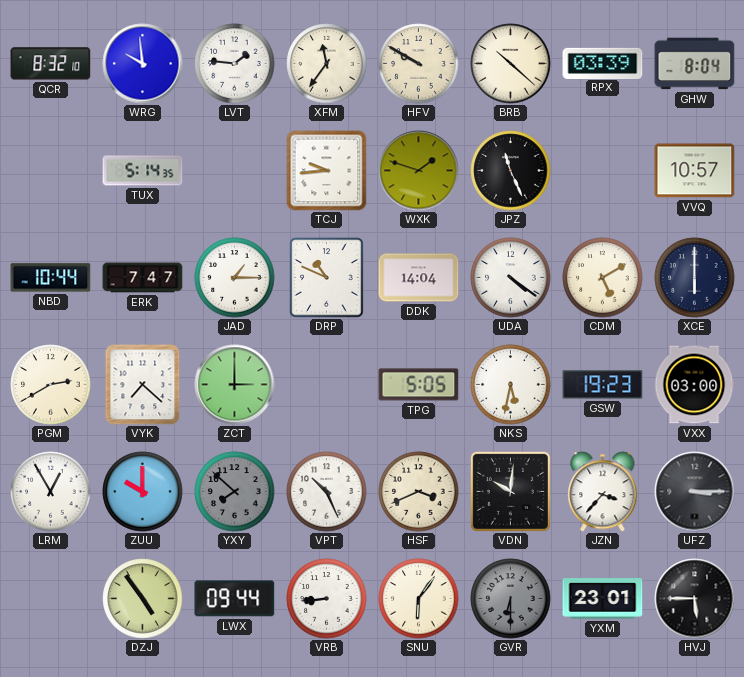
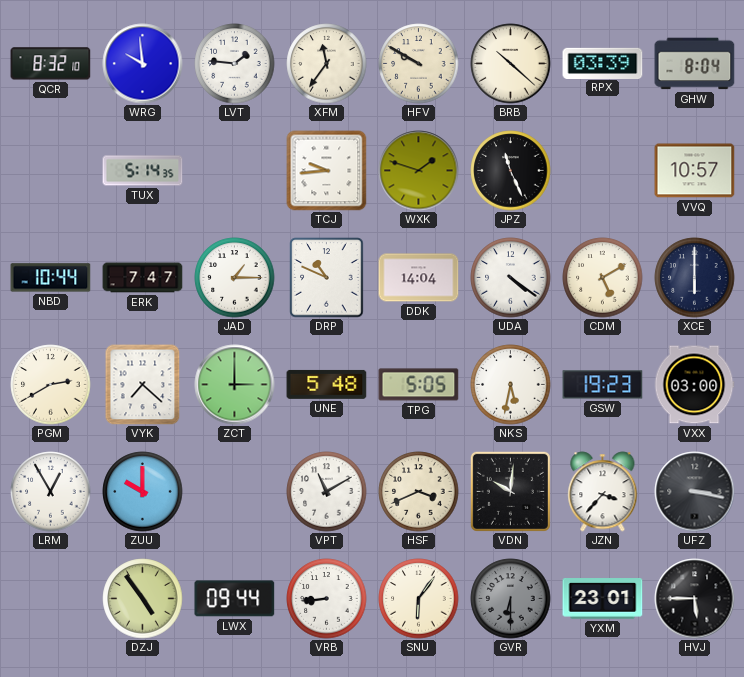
UNE: none -> 5:48
YXY: 7:52 -> none
VPT: 10:26 -> 11:10
UFZ: 3:15 -> 3:17
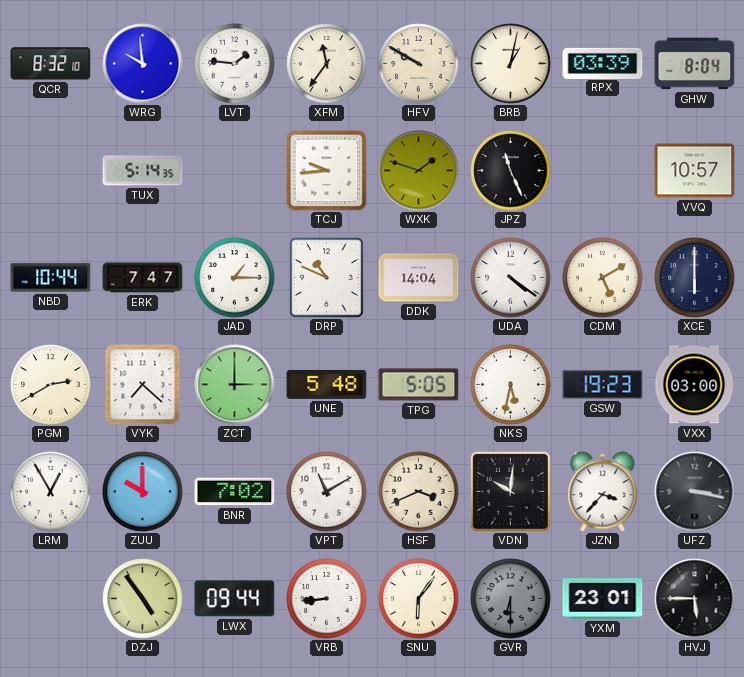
BRB: 10:22 -> 1:02
BNR: none -> 7:02
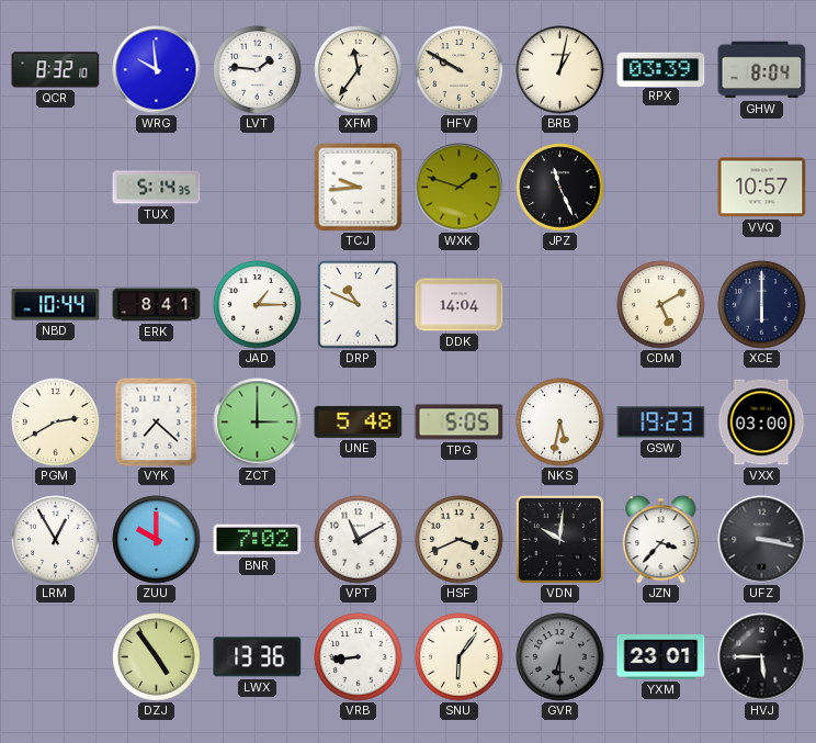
ERK: 7:47 -> 8:41
UDA: 4:21 -> none
LWX: 09:44 -> 13:36
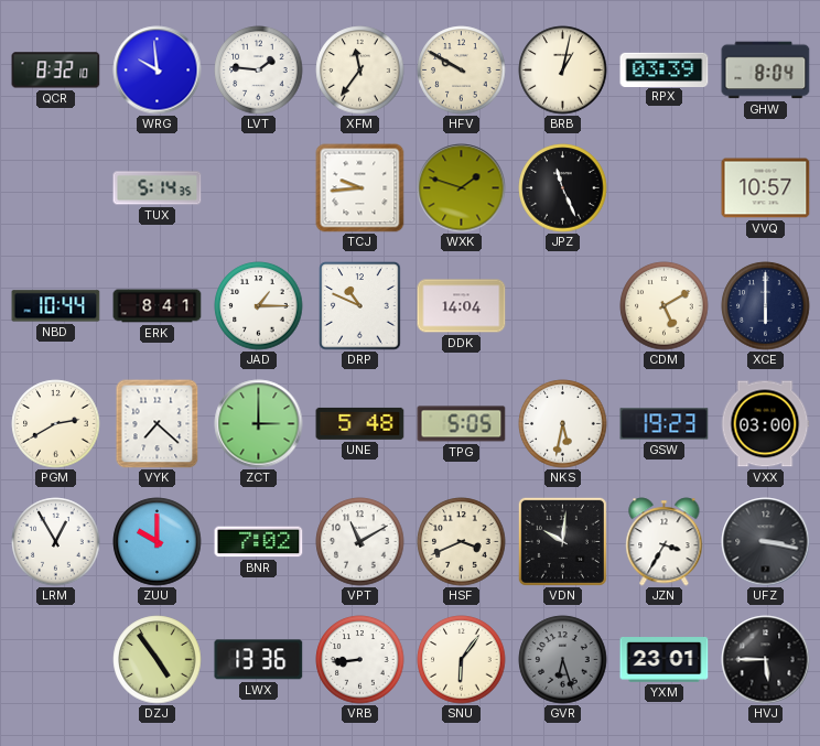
JZN: 3:37 -> 3:35
GVR: 6:30 -> 6:27
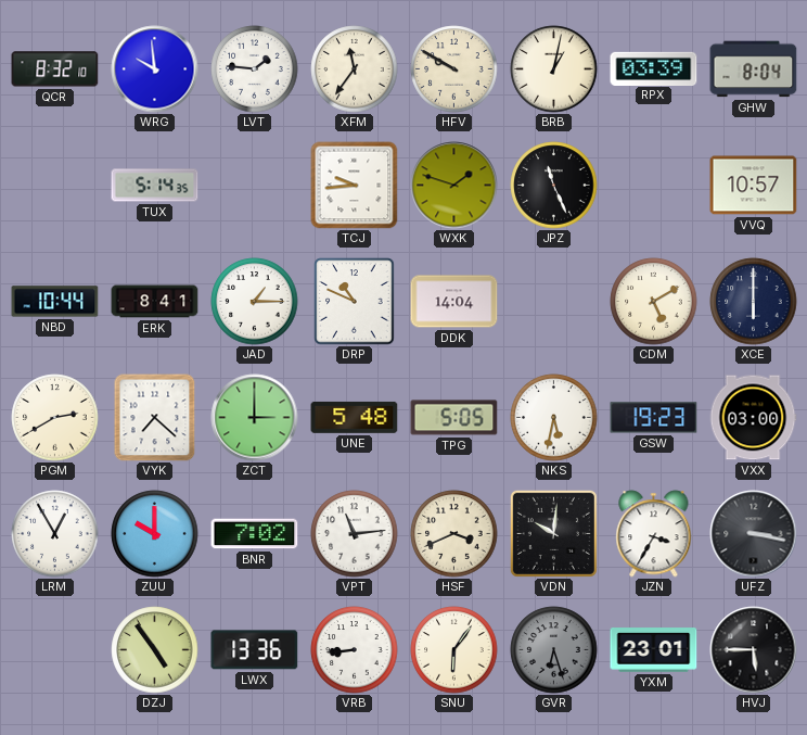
VPT: 11:10 -> 11:14
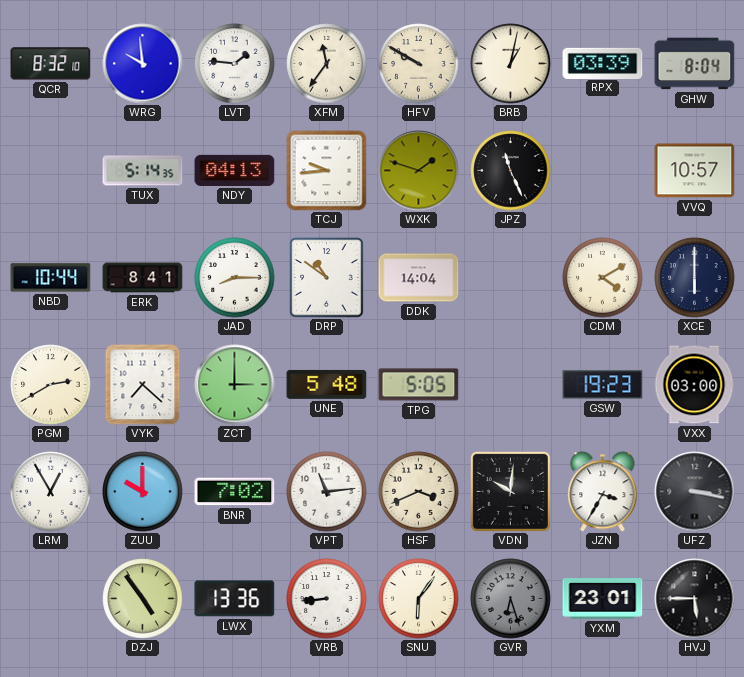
NDY: none -> 04:13
JAD: 1:15 -> 8:15
DRP: 10:49 -> 10:51
CDM: 5:10 -> 4:10
NKS: 5:32 -> none
